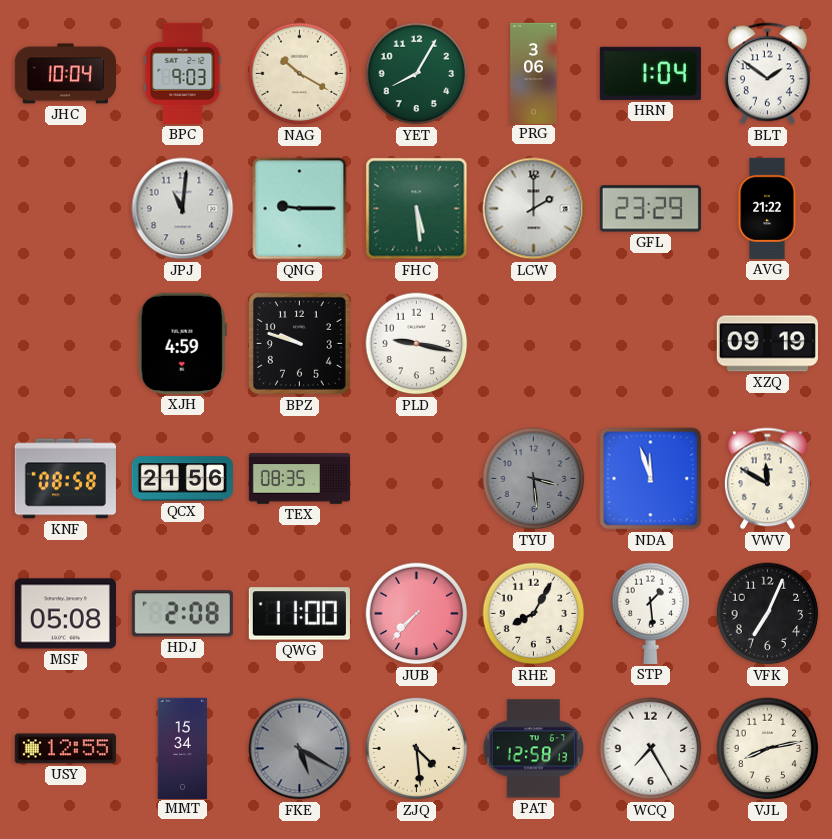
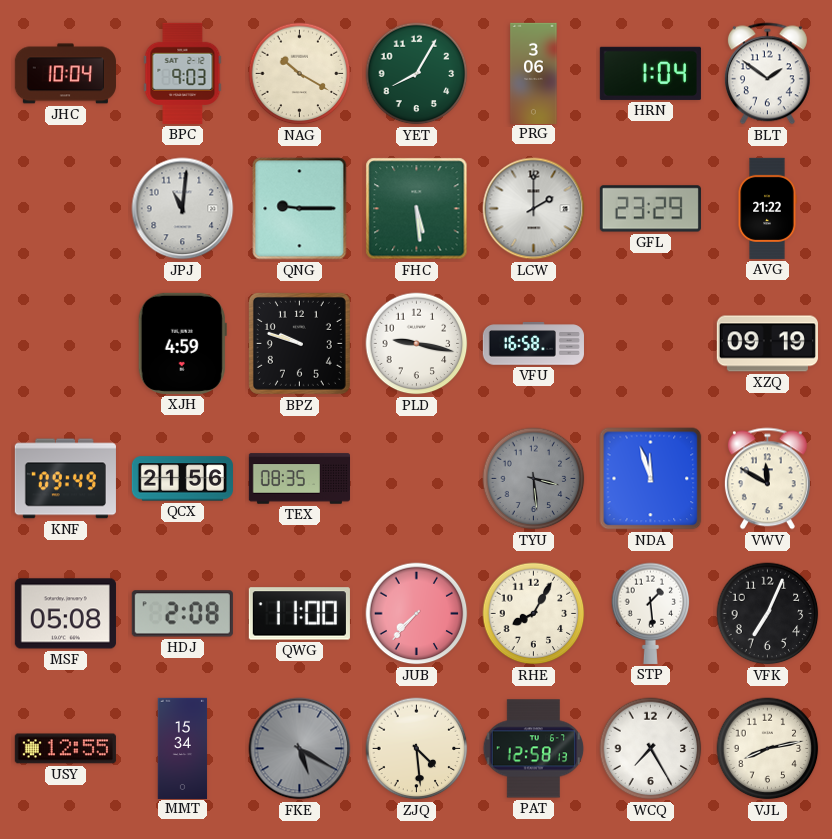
VFU: none -> 16:58
KNF: 08:58 -> 09:49
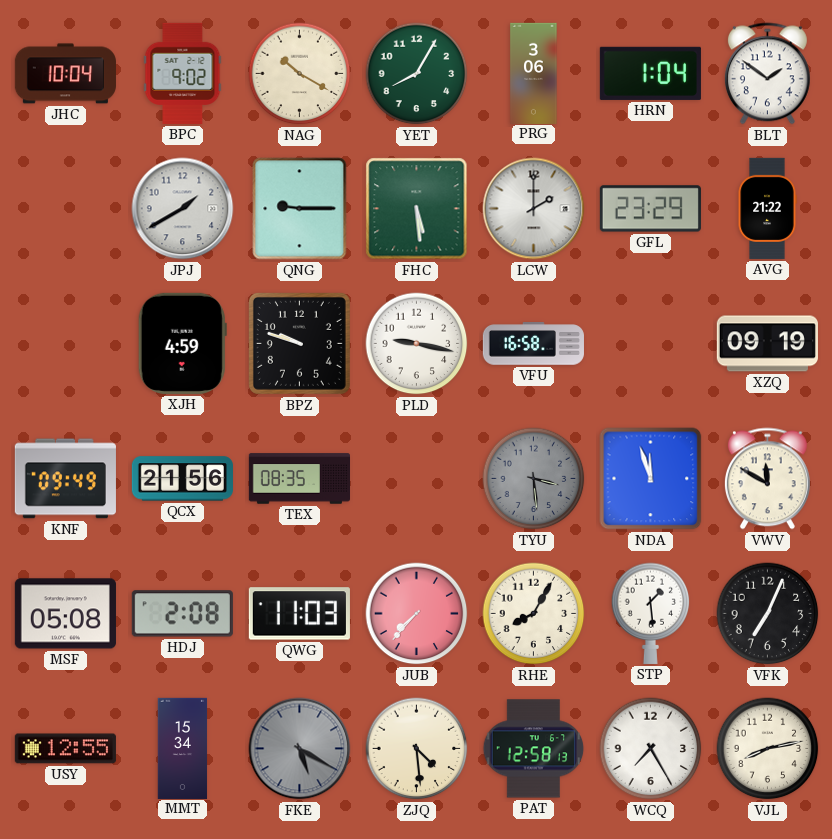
BPC: 9:03 -> 9:02
JPJ: 11:01 -> 1:40
QWG: 11:00 -> 11:03
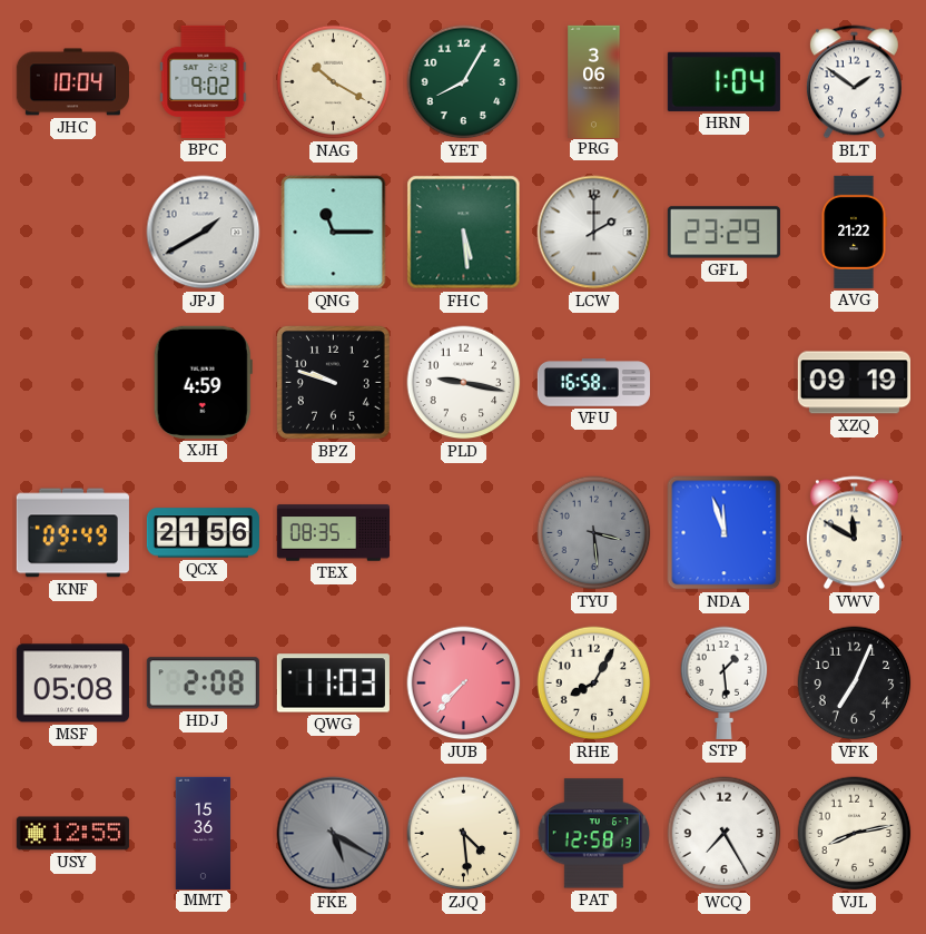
QNG: 9:15 -> 11:15
MMT: 15:34 -> 15:36
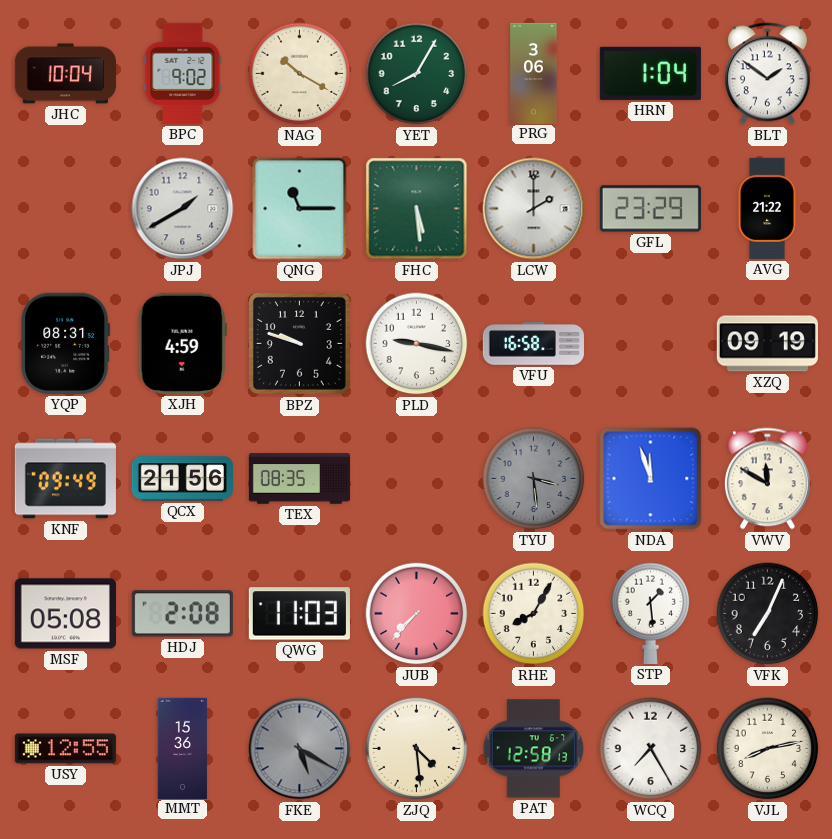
YQP: none -> 08:31
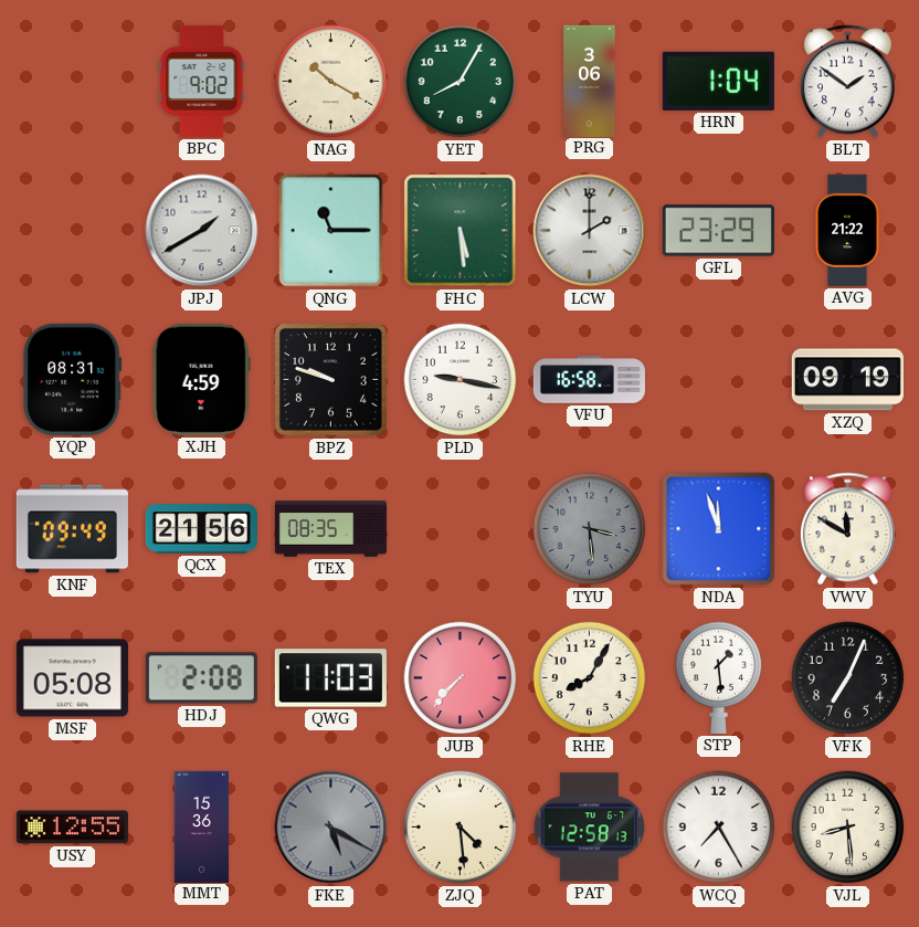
JHC: 10:04 -> none
VJL: 8:13 -> 8:29
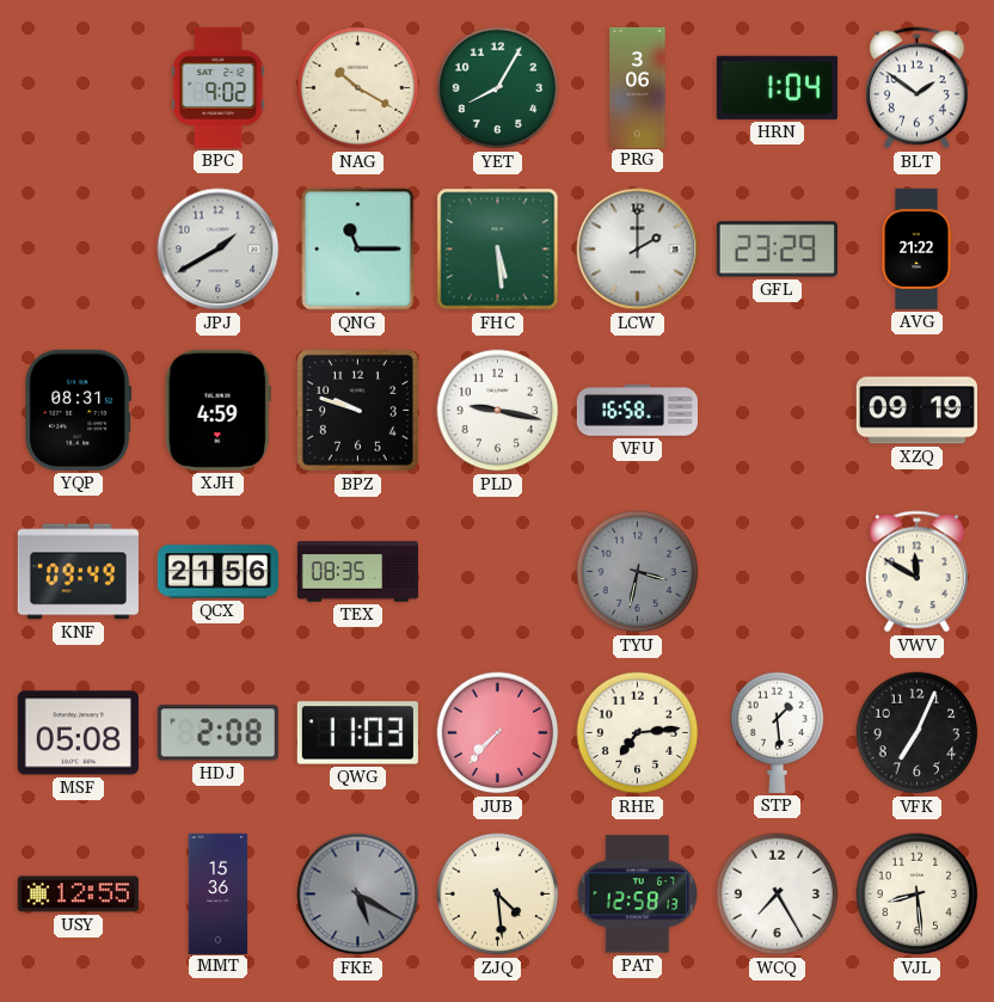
TYU: 3:29 -> 3:32
NDA: 11:57 -> none
RHE: 8:05 -> 7:14
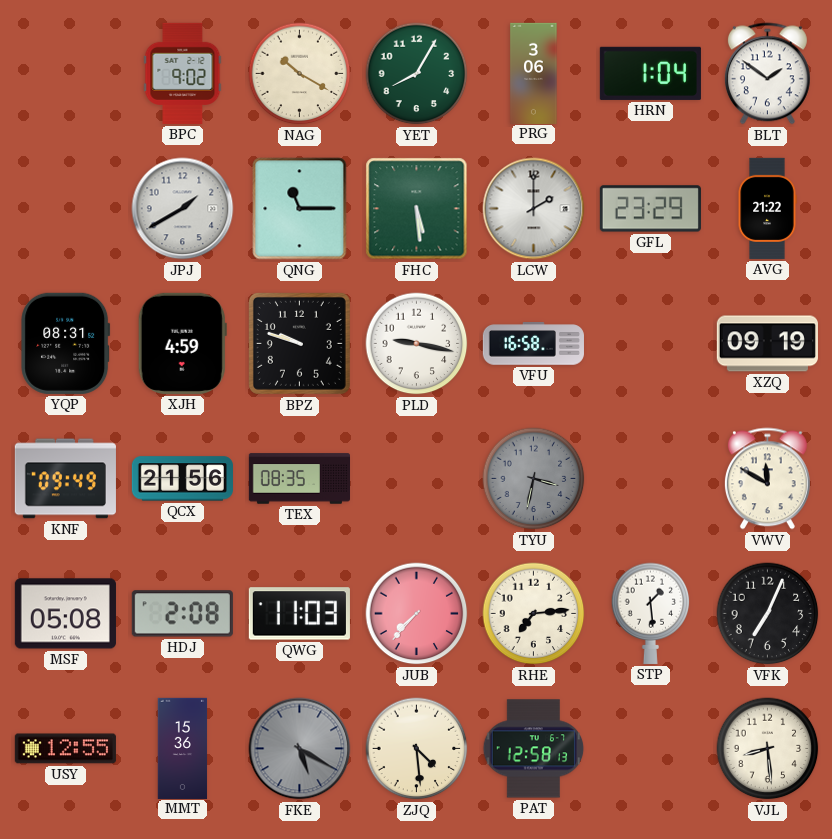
WCQ: 7:25 -> none
